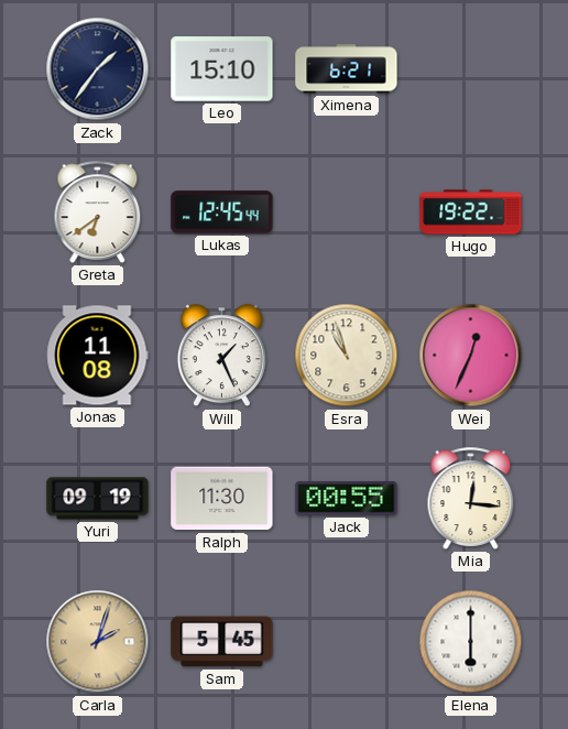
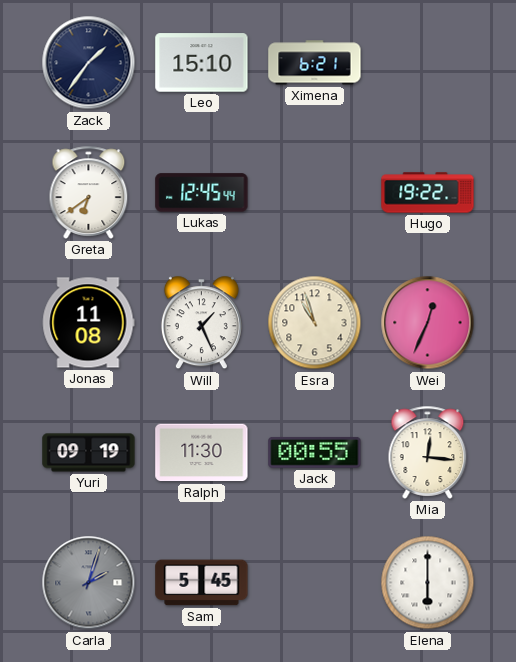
Carla dial: champagne -> grey
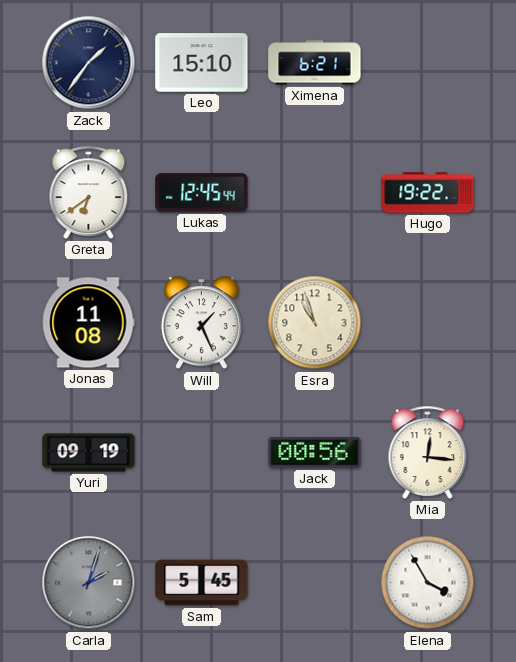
Wei: 12:34 -> none
Ralph: 11:30 -> none
Jack: 00:55 -> 00:56
Elena: 6:00 -> 3:55
